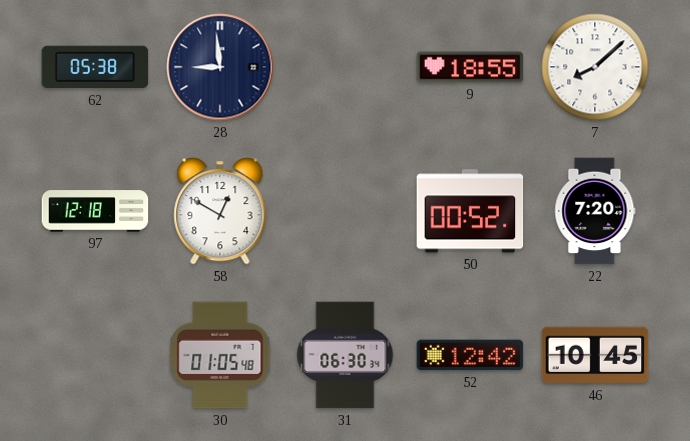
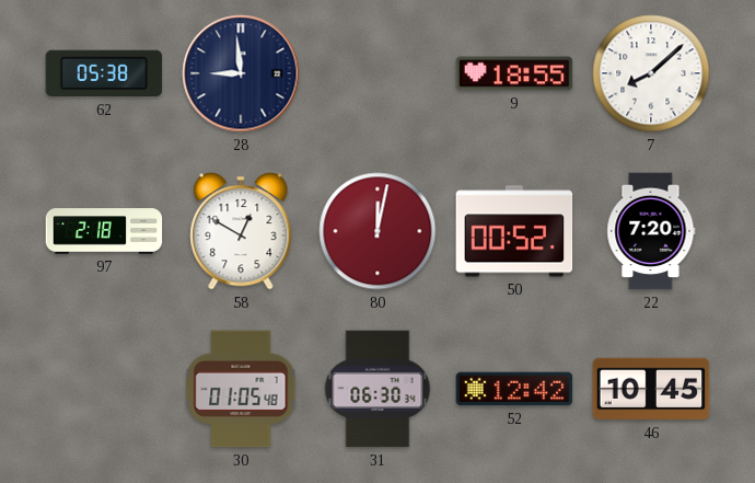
97: 12:18 -> 2:18
80: none -> 12:02
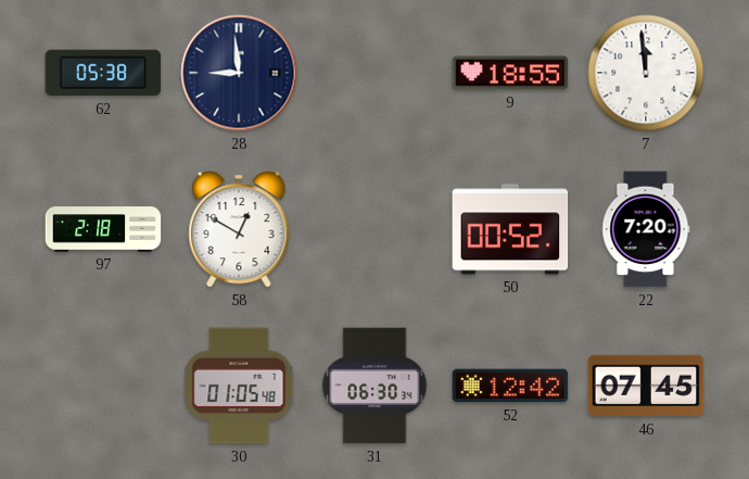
7: 8:08 -> 11:59
80: 12:02 -> none
46: 10:45 -> 07:45
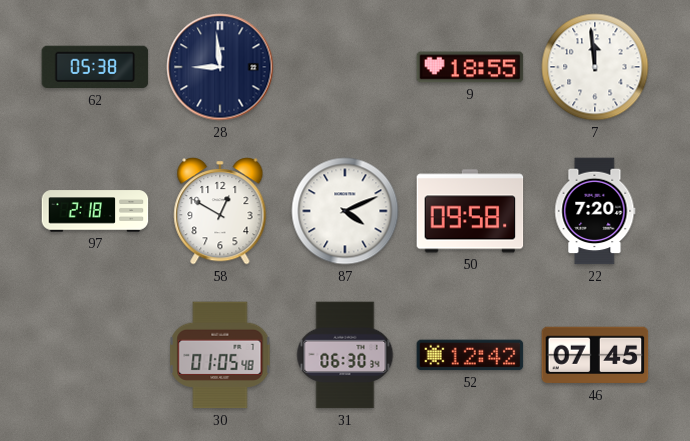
87: none -> 4:11
50: 00:52 -> 09:58
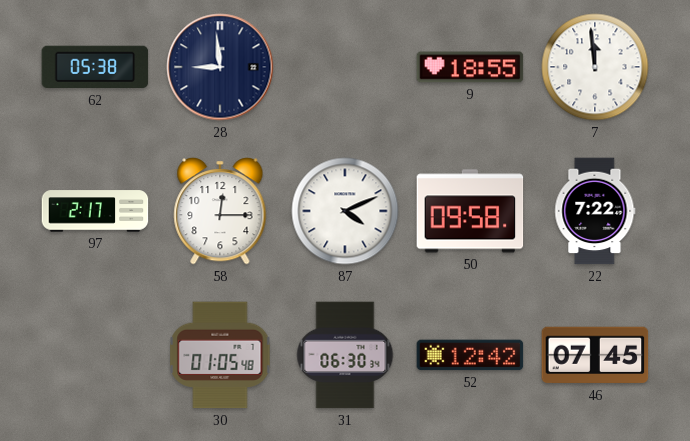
97: 2:18 -> 2:17
58: 12:50 -> 12:15
22: 7:20 -> 7:22
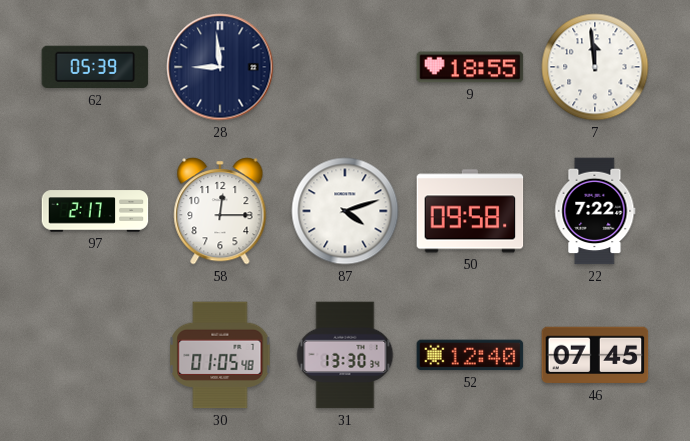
62: 05:38 -> 05:39
87: 4:11 -> 4:12
31: 06:30 -> 13:30
52: 12:42 -> 12:40
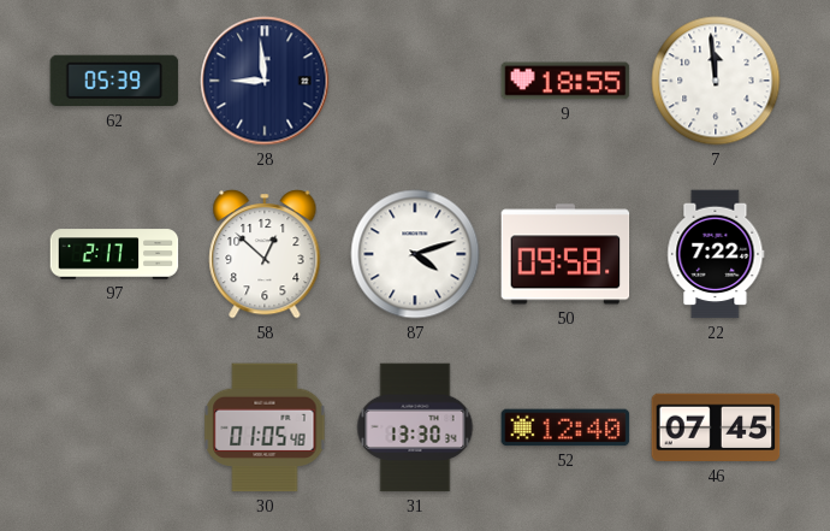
58: 12:15 -> 12:52
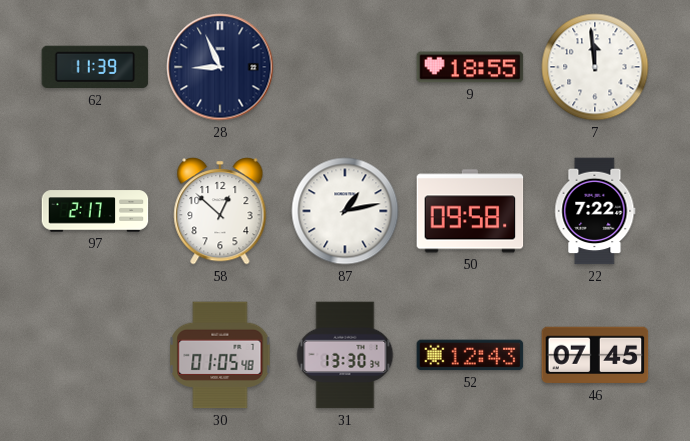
62: 05:39 -> 11:39
28: 8:59 -> 8:56
87: 4:12 -> 1:13
52: 12:40 -> 12:43
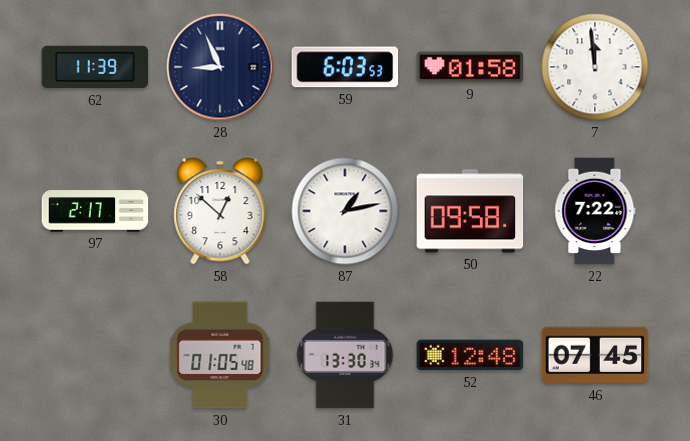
59: none -> 6:03
9: 18:55 -> 01:58
52: 12:43 -> 12:48
